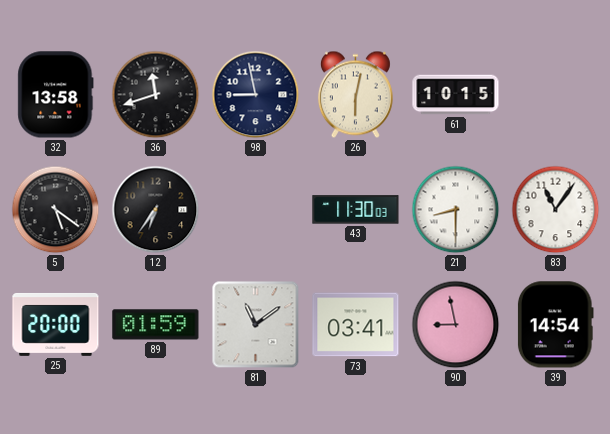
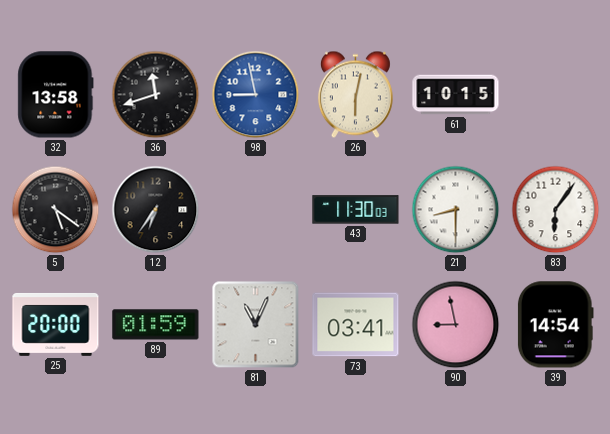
98 dial: navy -> blue
83: 11:06 -> 6:06
81: 11:09 -> 11:04
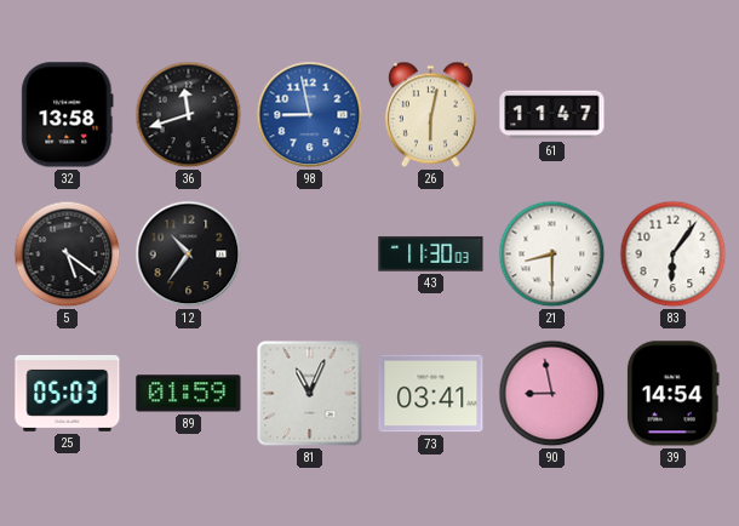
61: 10:15 -> 11:47
12: 6:36 -> 10:36
25: 20:00 -> 05:03
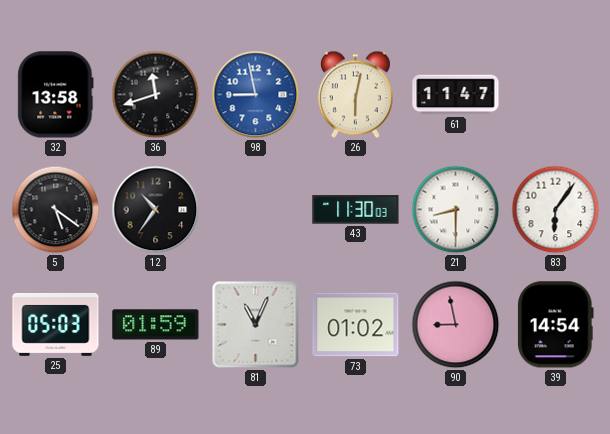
73: 03:41 -> 01:02
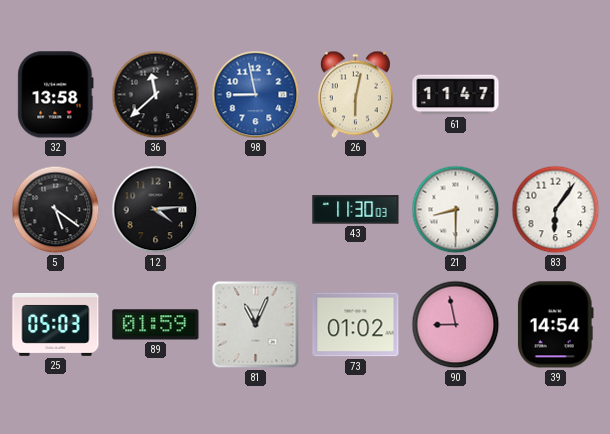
36: 11:42 -> 11:38
12: 10:36 -> 4:14
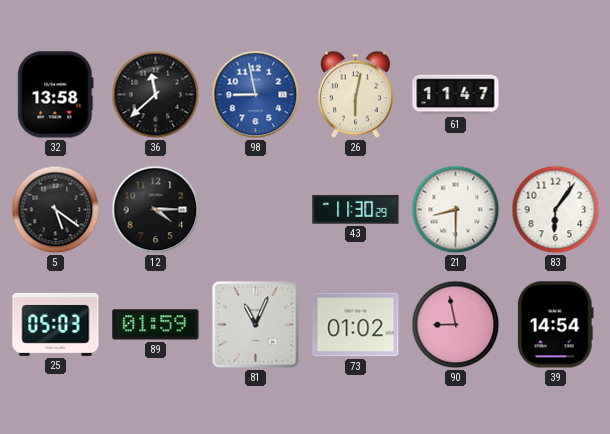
12: 4:14 -> 4:15
43: 11:30:03 -> 11:30:29
